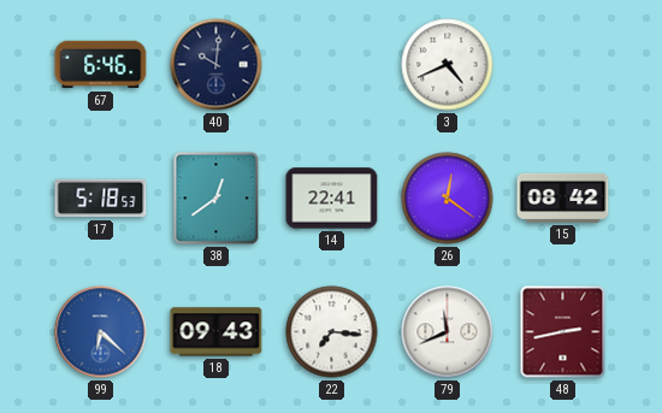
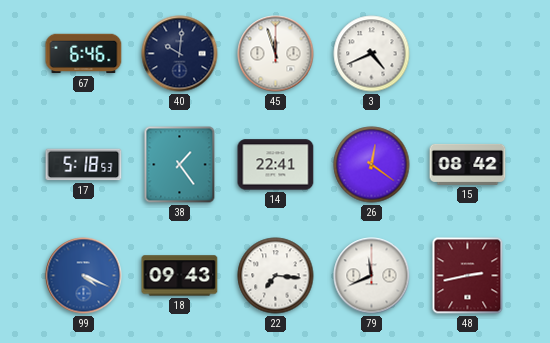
45: none -> 11:57
38: 12:39 -> 1:24
99: 6:22 -> 4:19
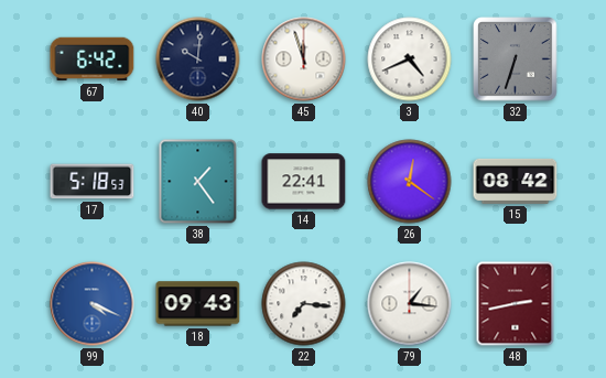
67: 6:46 -> 6:42
32: none -> 6:33
79: 11:41 -> 1:16
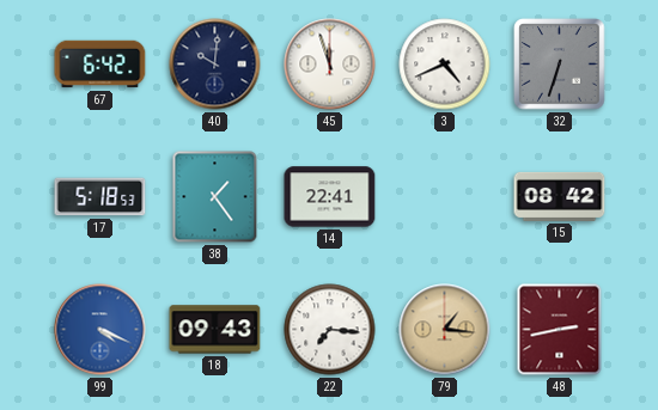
26: 12:21 -> none
79 dial: white -> champagne
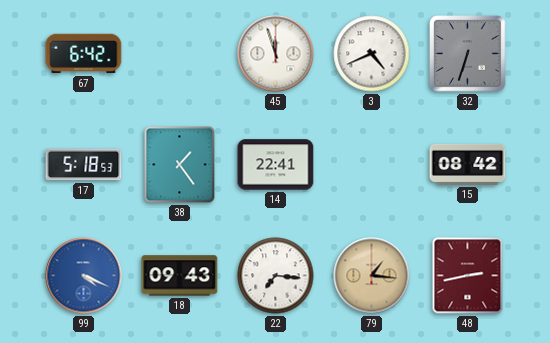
40: 10:01 -> none
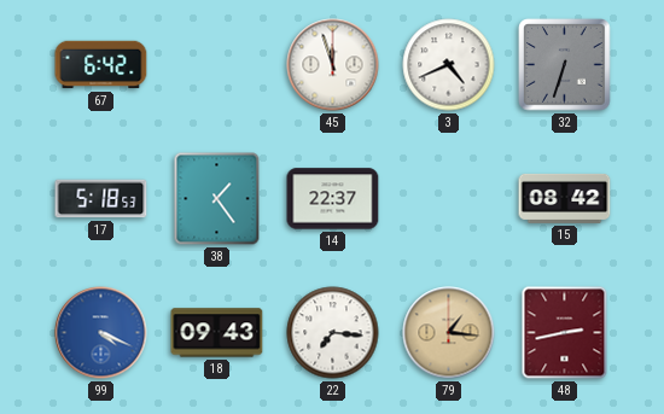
14: 22:41 -> 22:37
